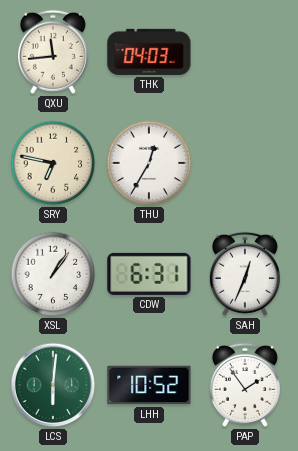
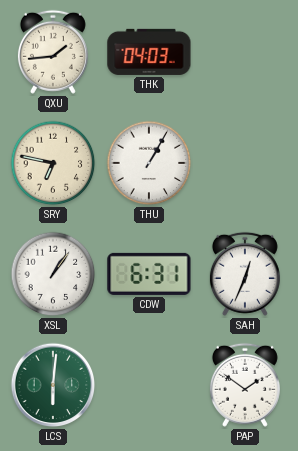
QXU: 11:44 -> 1:44
THU: 12:35 -> 1:05
LHH: 10:52 -> none
PAP: 1:54 -> 1:51
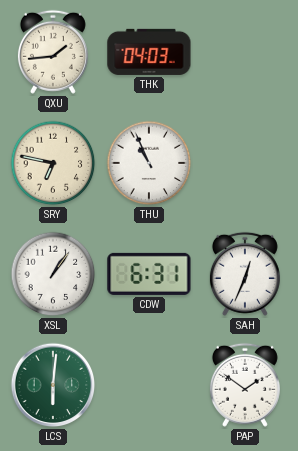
THU: 1:05 -> 10:56
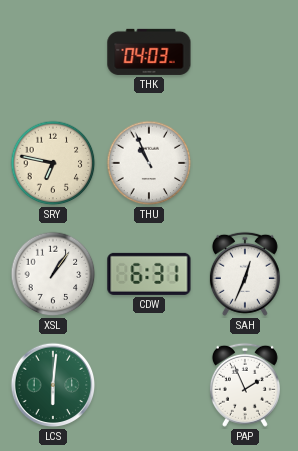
QXU: 1:44 -> none
PAP: 1:51 -> 1:56
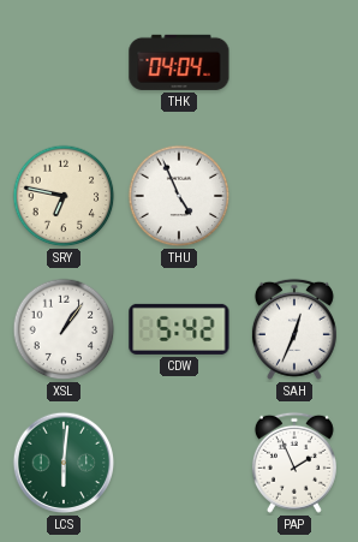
THK: 04:03 -> 04:04
THU: 10:56 -> 4:56
CDW: 6:31 -> 5:42
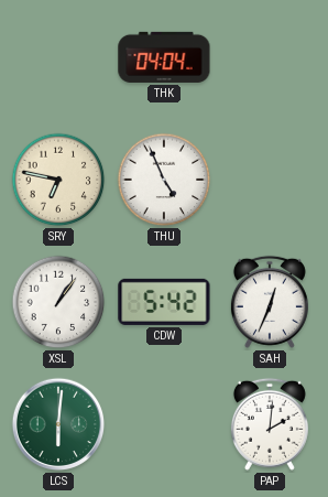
PAP: 1:56 -> 2:01
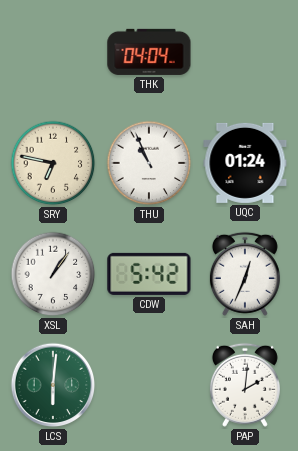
THU: 4:56 -> 10:56
UQC: none -> 01:24
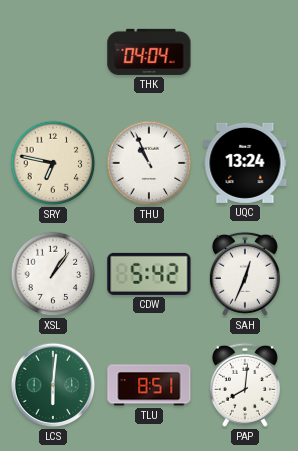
UQC: 01:24 -> 13:24
TLU: none -> 8:51
PAP: 2:01 -> 8:01
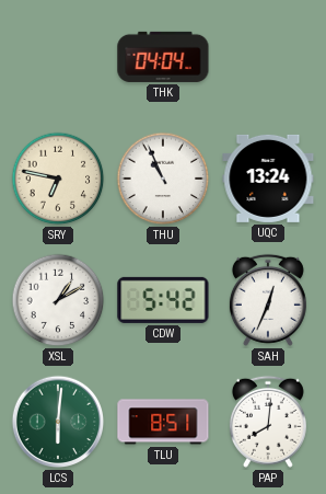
XSL: 1:06 -> 1:10
